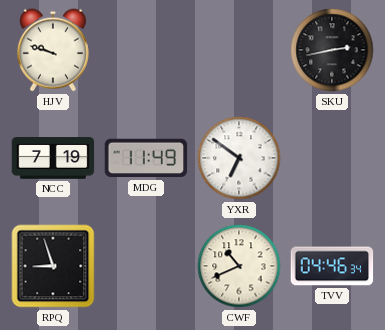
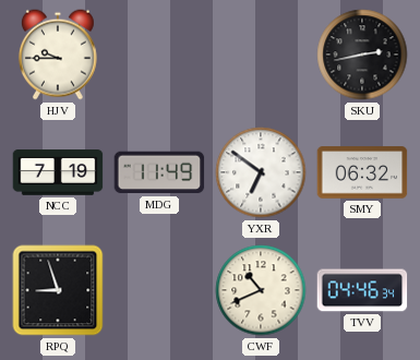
HJV: 9:48 -> 9:45
SMY: none -> 06:32
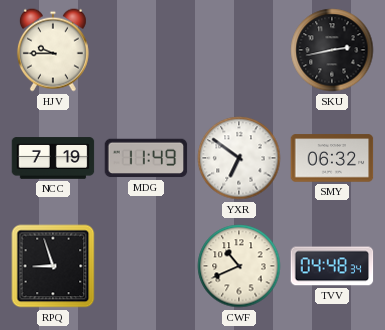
TVV: 04:46 -> 04:48
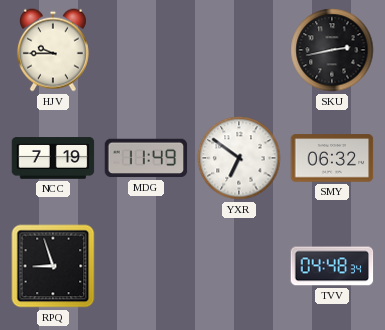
CWF: 10:41 -> none
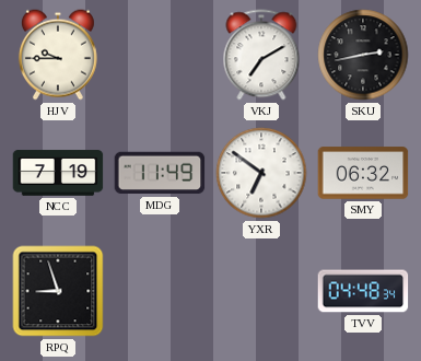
VKJ: none -> 7:10
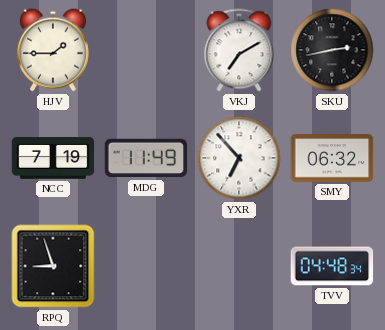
HJV: 9:45 -> 1:45
YXR: 6:51 -> 6:53
